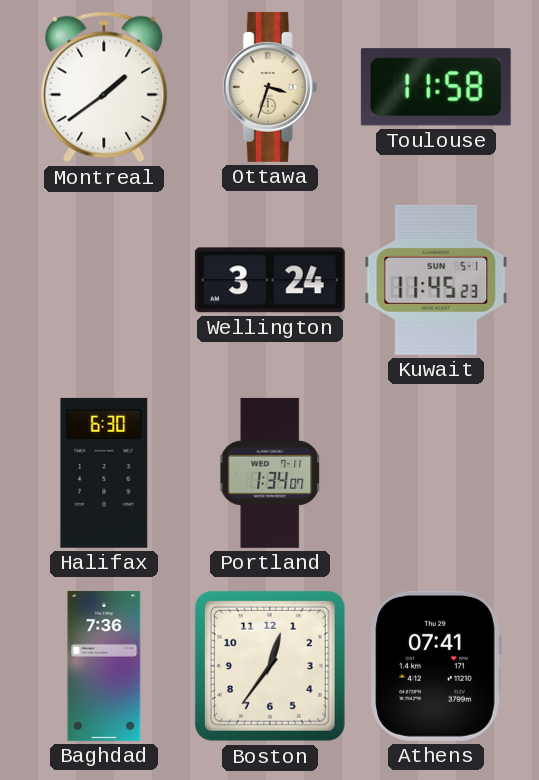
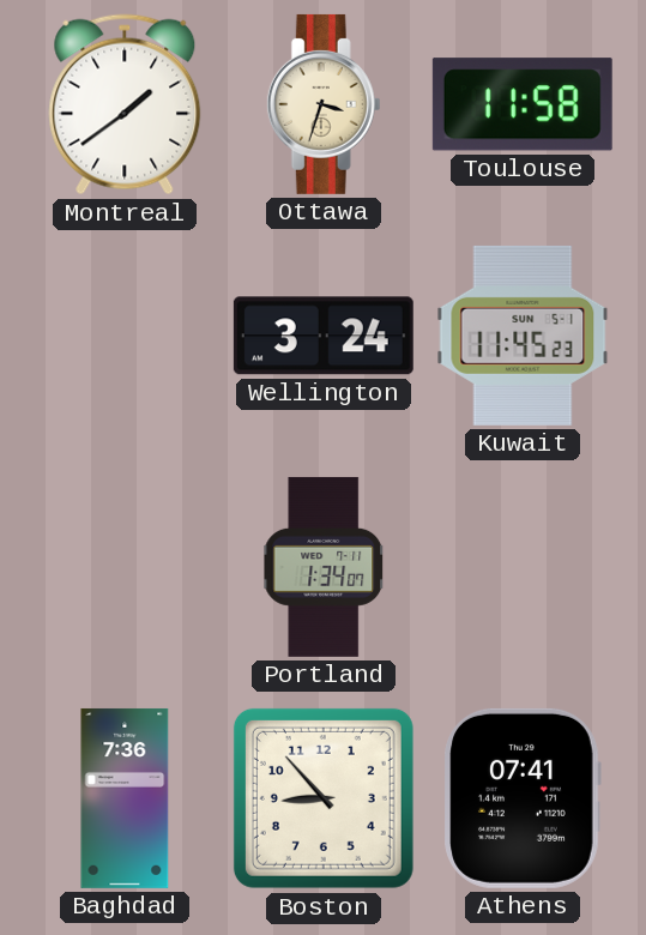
Halifax: 6:30 -> none
Boston: 12:36 -> 8:53
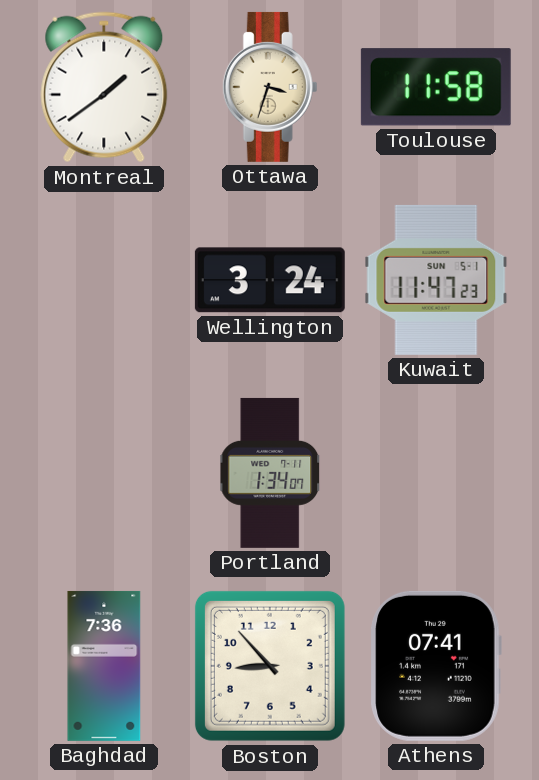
Kuwait: 11:45 -> 11:47
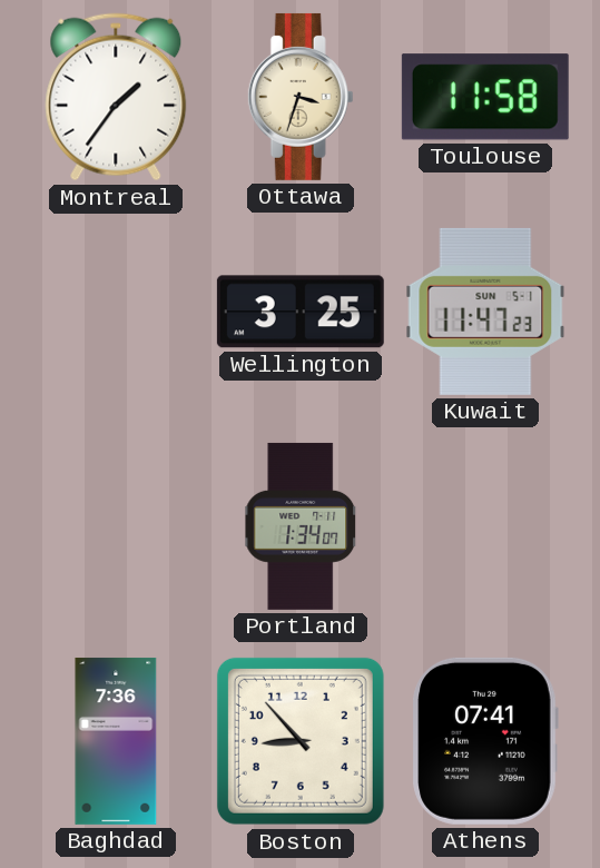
Montreal: 1:39 -> 1:36
Wellington: 3:24 -> 3:25
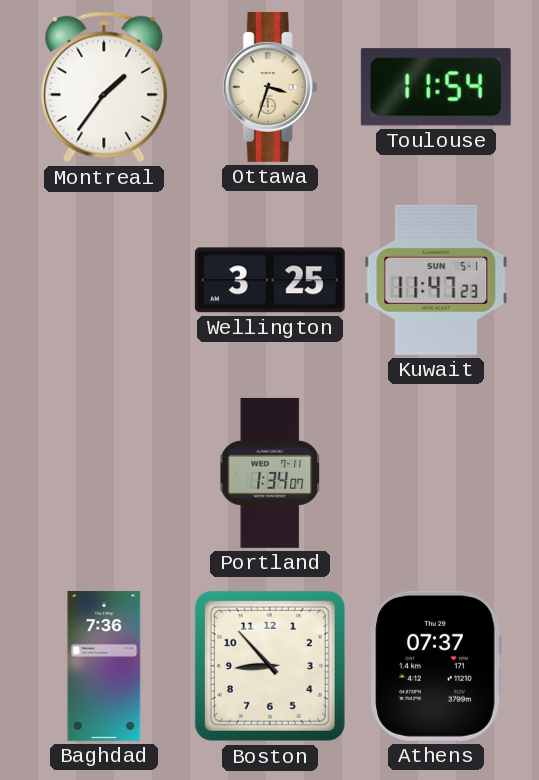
Toulouse: 11:58 -> 11:54
Athens: 07:41 -> 07:37
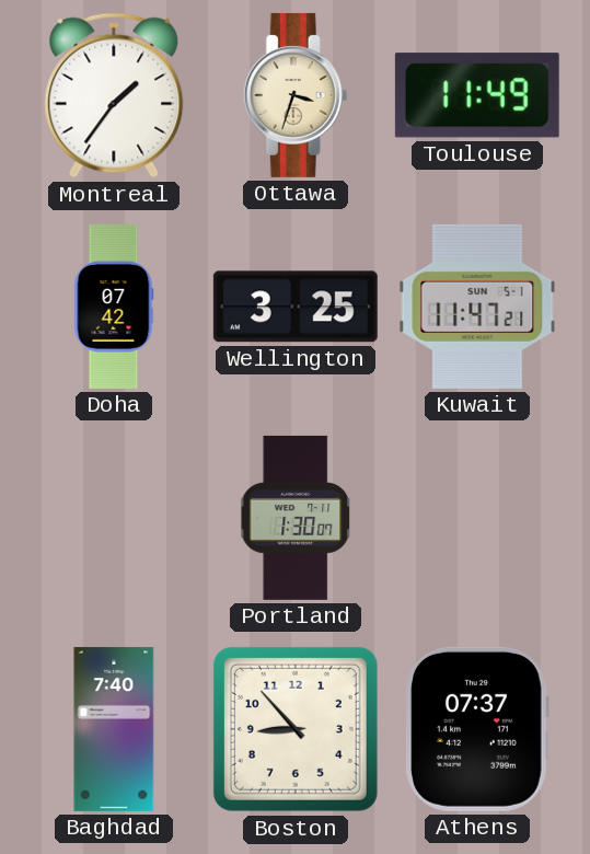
Toulouse: 11:54 -> 11:49
Doha: none -> 07:42
Kuwait: 11:47:23 -> 11:47:21
Portland: 1:34 -> 1:30
Baghdad: 7:36 -> 7:40
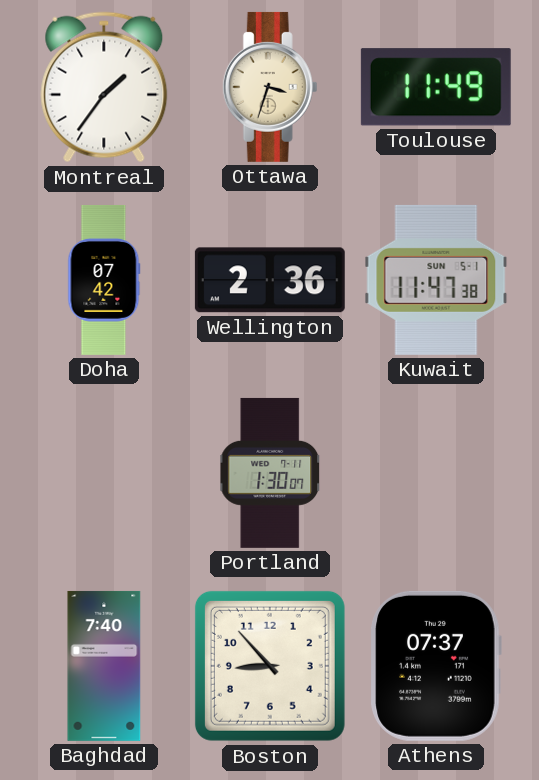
Wellington: 3:25 -> 2:36
Kuwait: 11:47:21 -> 11:47:38
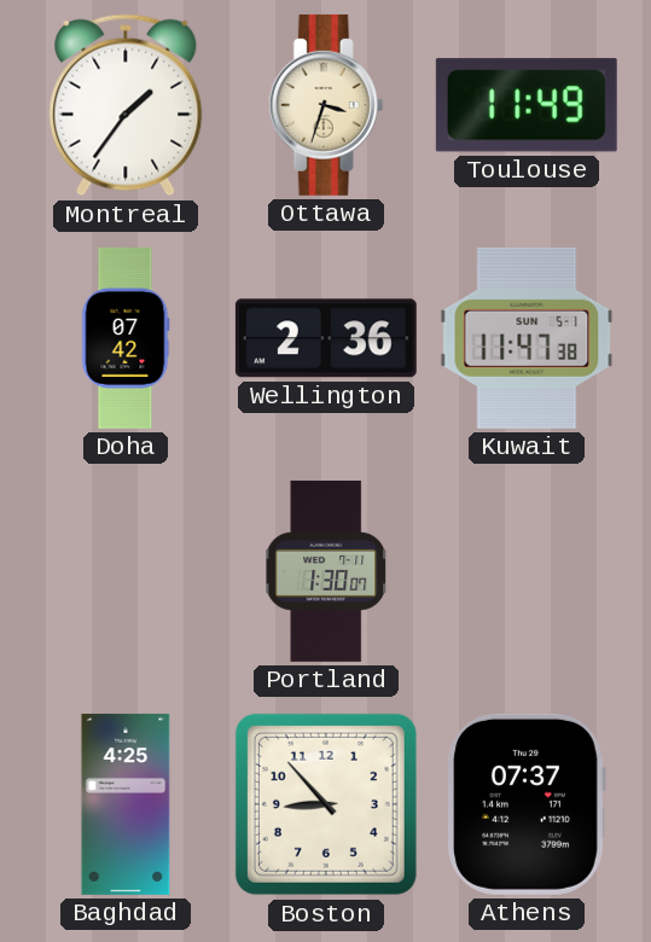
Baghdad: 7:40 -> 4:25
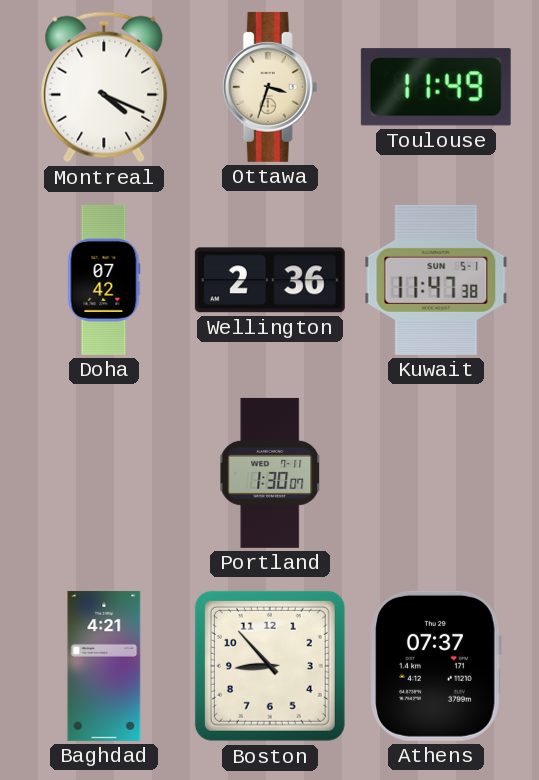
Montreal: 1:36 -> 4:19
Baghdad: 4:25 -> 4:21
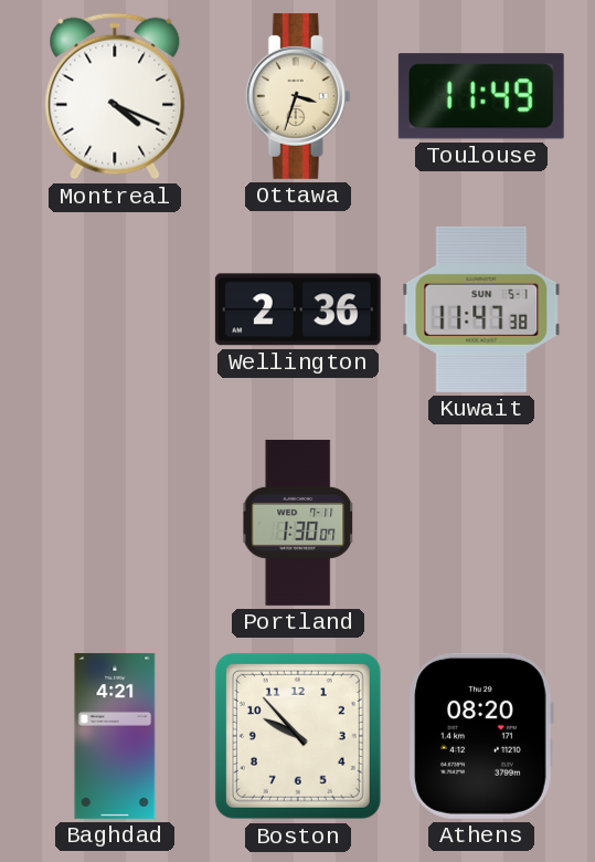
Doha: 07:42 -> none
Boston: 8:53 -> 9:53
Athens: 07:37 -> 08:20
